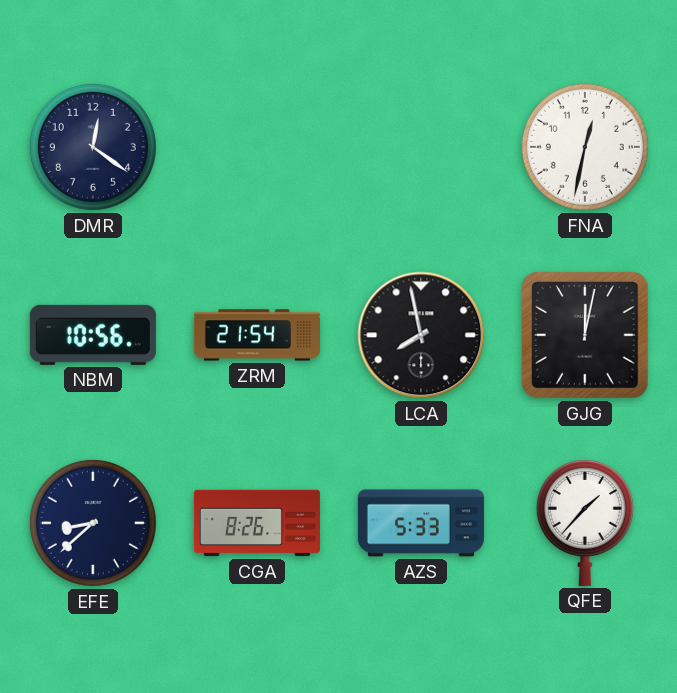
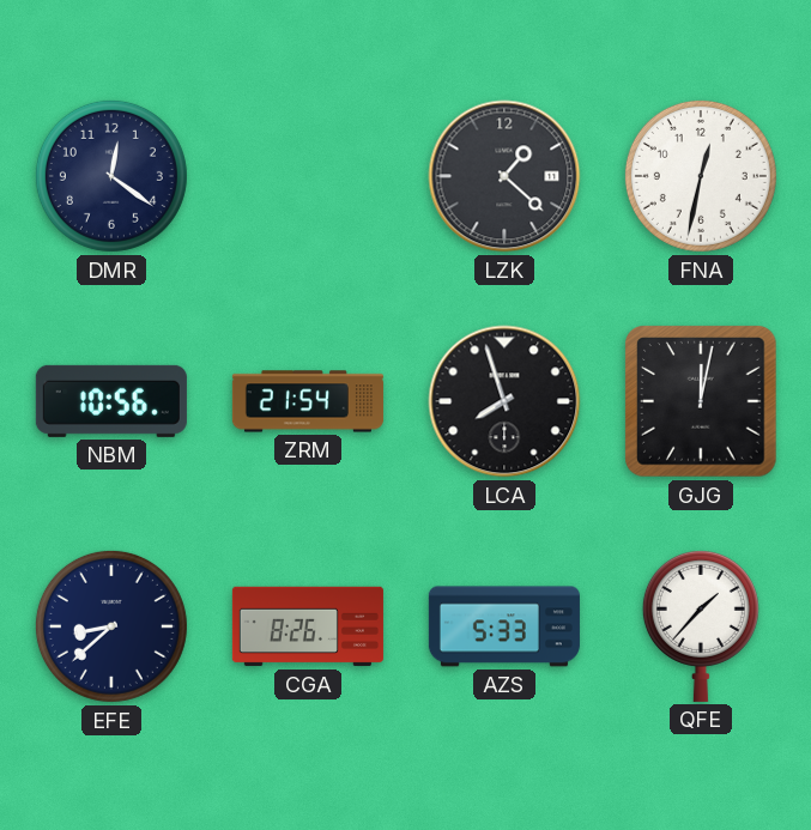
LZK: none -> 1:22
LCA: 7:58 -> 7:57
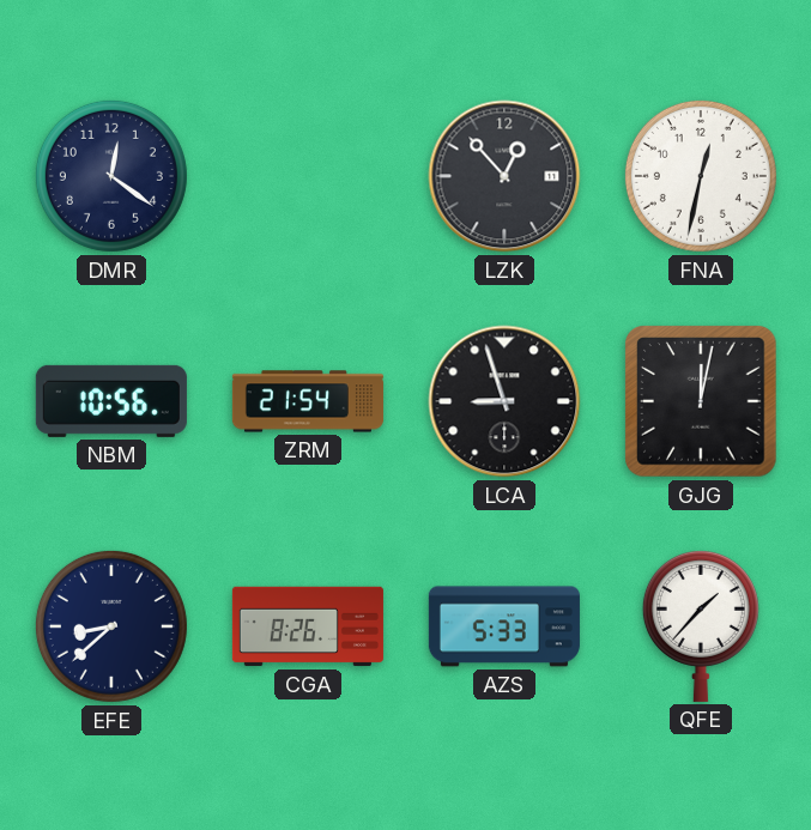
LZK: 1:22 -> 12:53
LCA: 7:57 -> 8:57
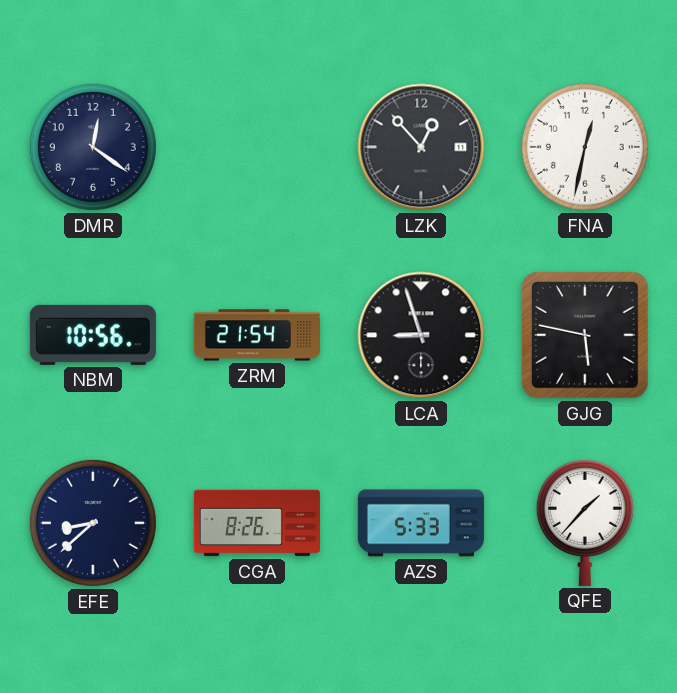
GJG: 12:02 -> 5:47
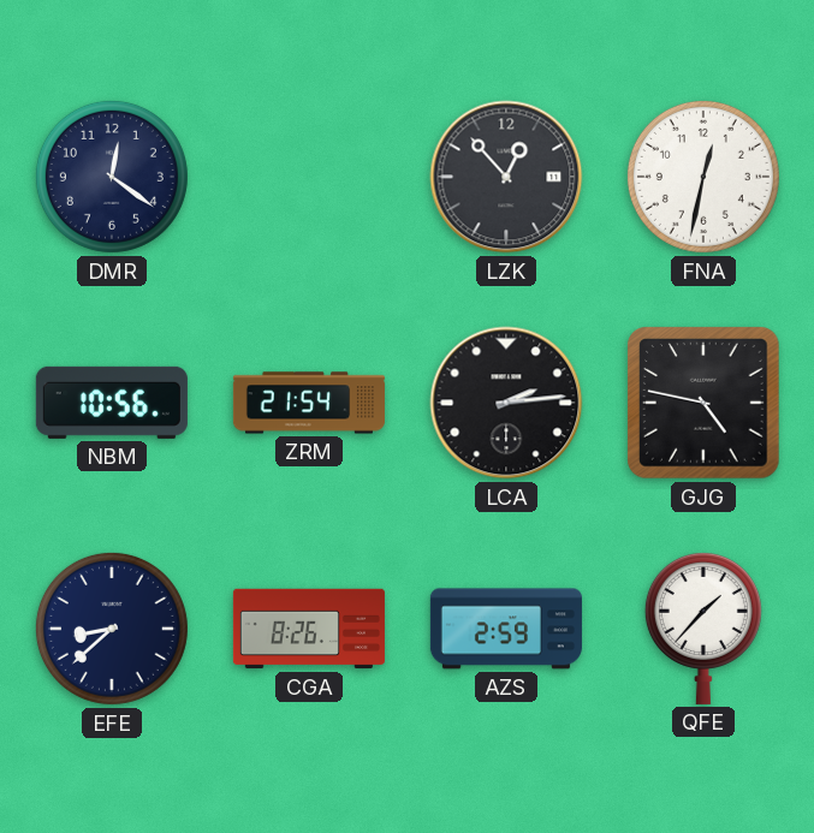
LCA: 8:57 -> 2:14
GJG: 5:47 -> 4:47
AZS: 5:33 -> 2:59
